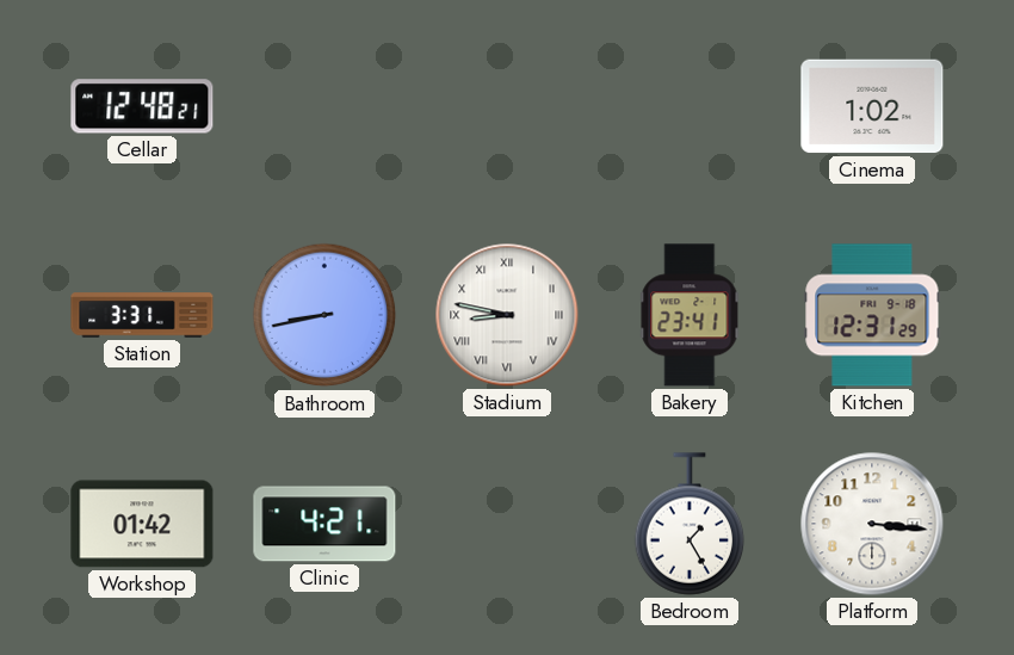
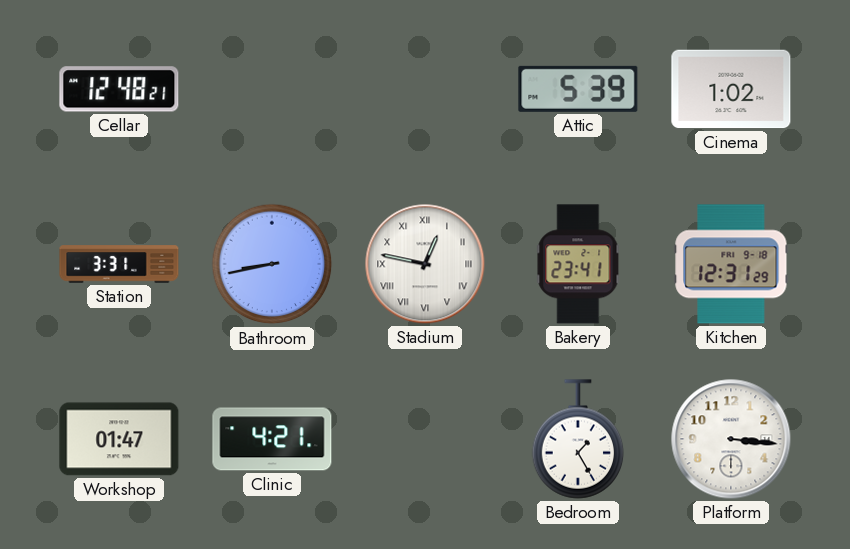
Attic: none -> 5:39
Stadium: 8:47 -> 12:47
Workshop: 01:42 -> 01:47
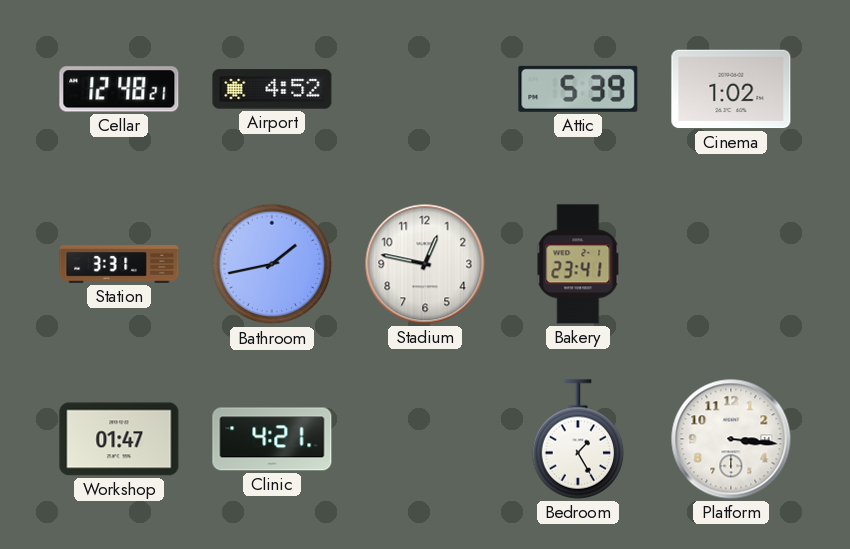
Airport: none -> 4:52
Bathroom: 8:43 -> 1:43
Stadium numerals: Roman -> Arabic
Kitchen: 12:31 -> none
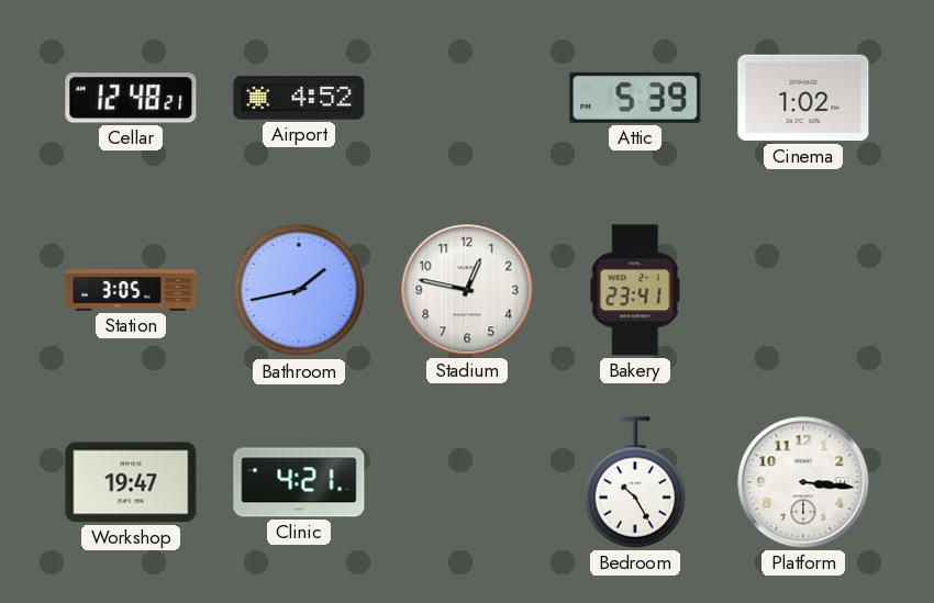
Station: 3:31 -> 3:05
Workshop: 01:47 -> 19:47
Bedroom: 1:25 -> 10:25
